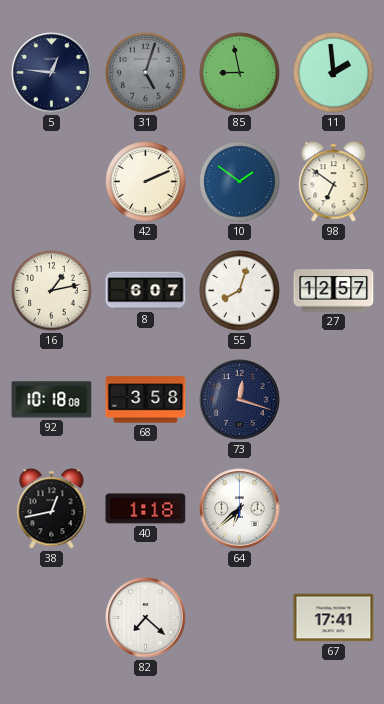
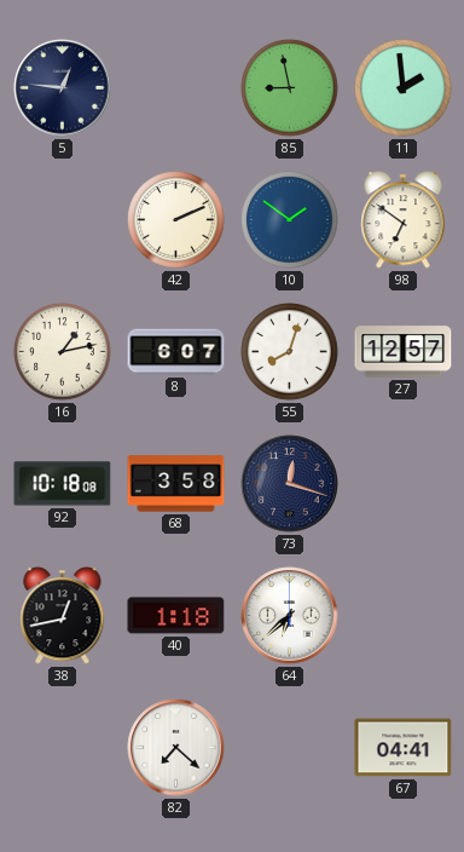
31: 5:03 -> none
67: 17:41 -> 04:41
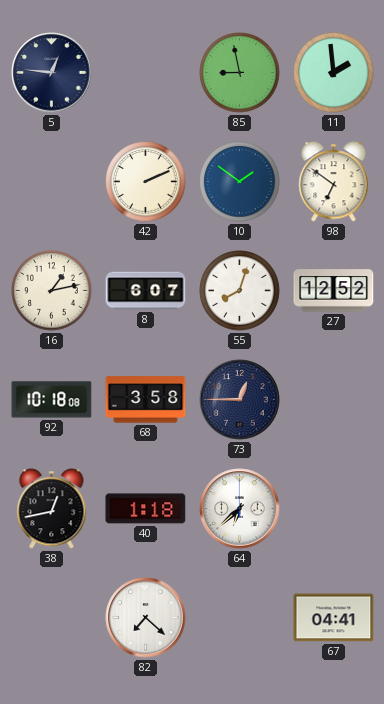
27: 12:57 -> 12:52
73: 12:18 -> 12:45
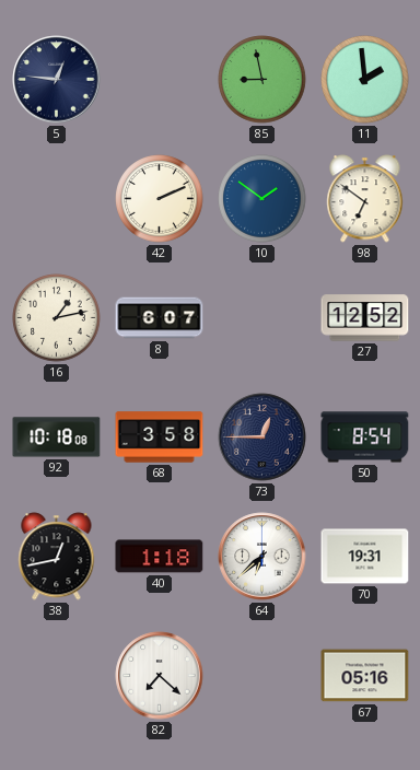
55: 8:03 -> none
50: none -> 8:54
70: none -> 19:31
67: 04:41 -> 05:16
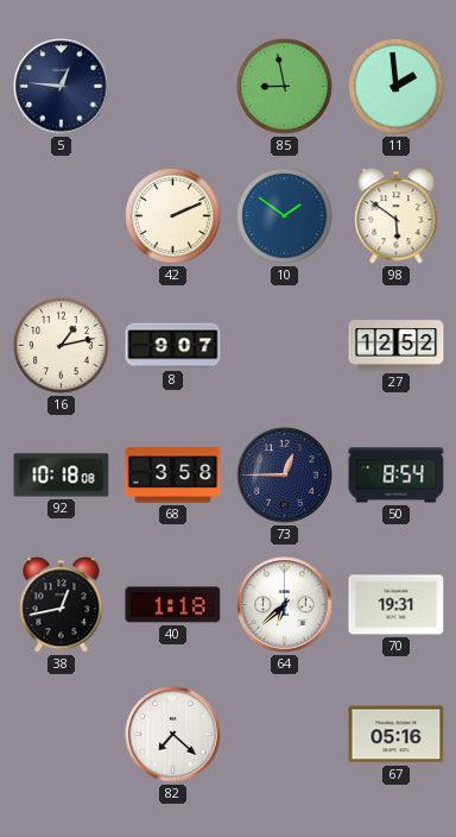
98: 6:51 -> 5:51
8: 6:07 -> 9:07
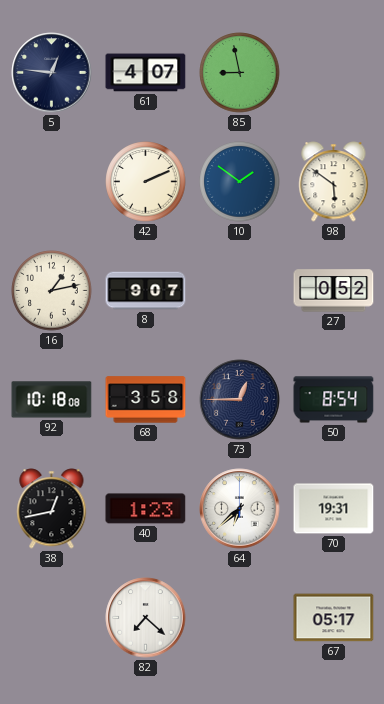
61: none -> 4:07
11: 1:59 -> none
27: 12:52 -> 0:52
40: 1:18 -> 1:23
67: 05:16 -> 05:17
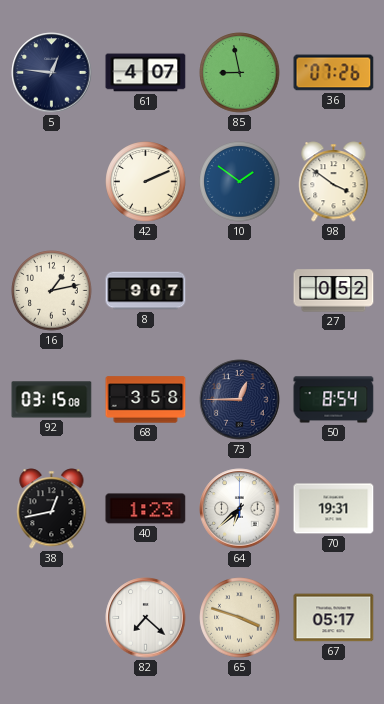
36: none -> 07:26
98: 5:51 -> 3:51
92: 10:18 -> 03:15
65: none -> 3:48
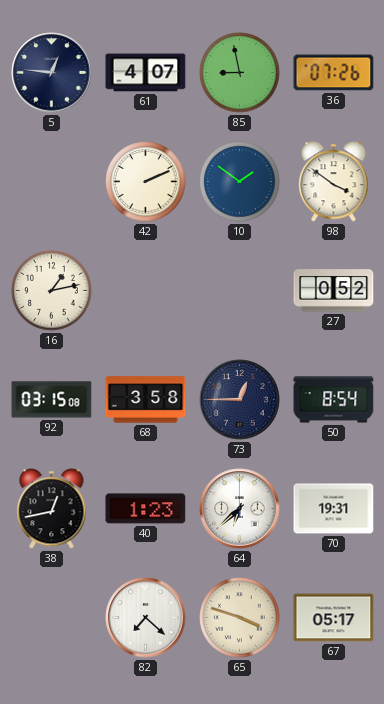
8: 9:07 -> none
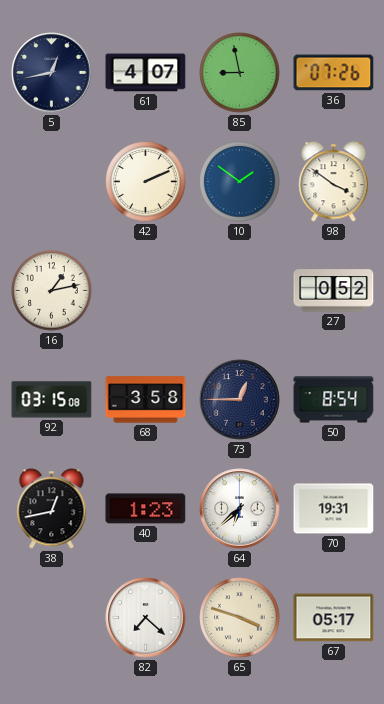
5: 12:46 -> 12:43
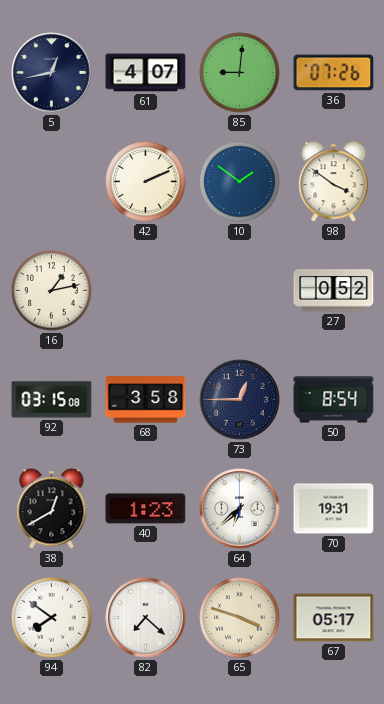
85: 8:58 -> 9:01
38: 12:43 -> 12:40
94: none -> 7:51
